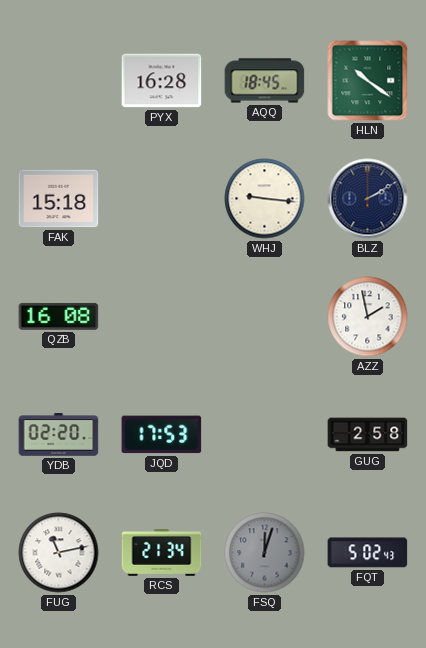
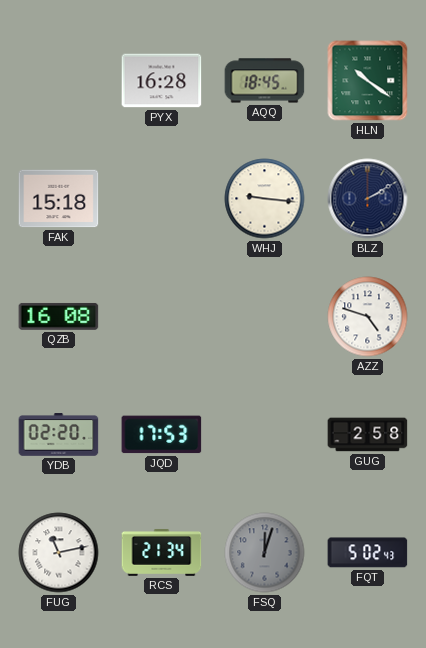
AZZ: 1:58 -> 4:48
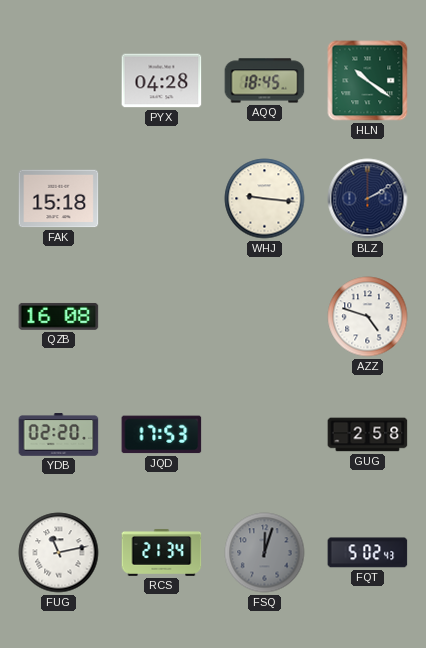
PYX: 16:28 -> 04:28
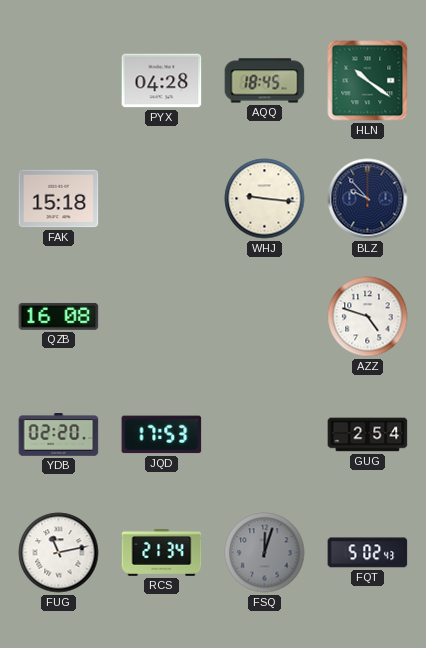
BLZ: 2:10 -> 9:53
GUG: 2:58 -> 2:54
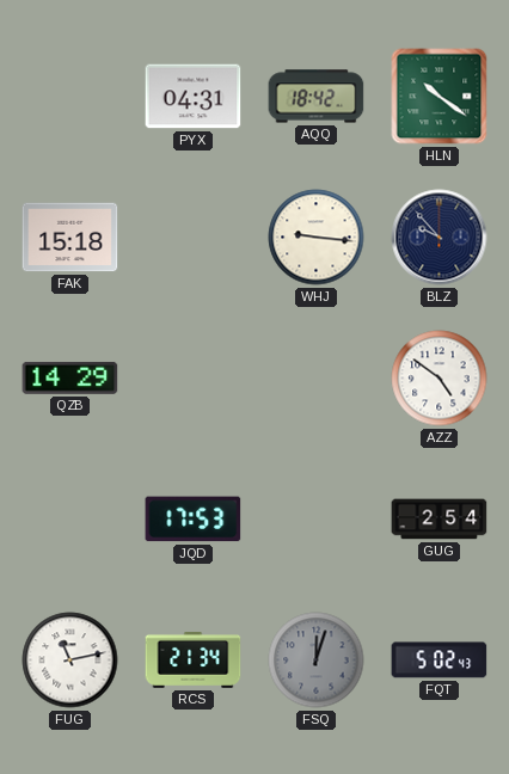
PYX: 04:28 -> 04:31
AQQ: 18:45 -> 18:42
QZB: 16:08 -> 14:29
AZZ: 4:48 -> 4:51
YDB: 02:20 -> none
